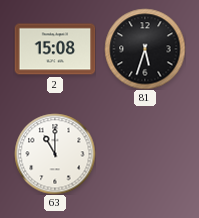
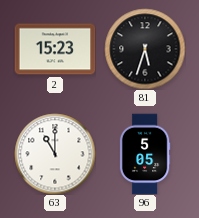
2: 15:08 -> 15:23
96: none -> 5:05
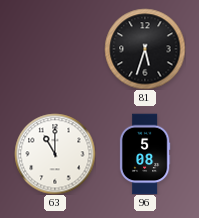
2: 15:23 -> none
96: 5:05 -> 5:08
